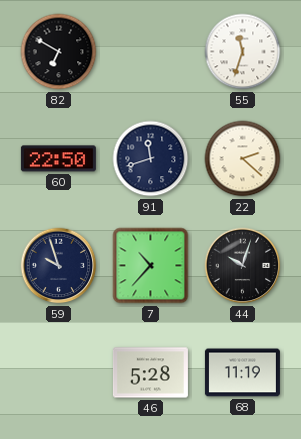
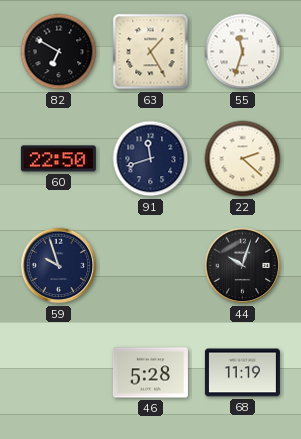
63: none -> 1:25
7: 10:37 -> none
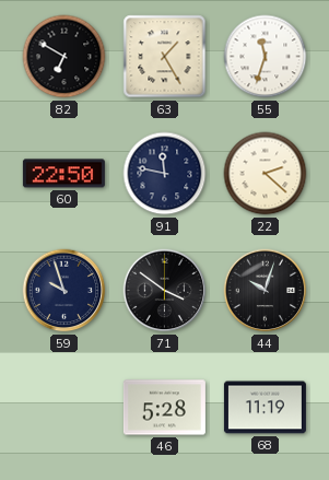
91: 11:42 -> 11:47
71: none -> 3:51
